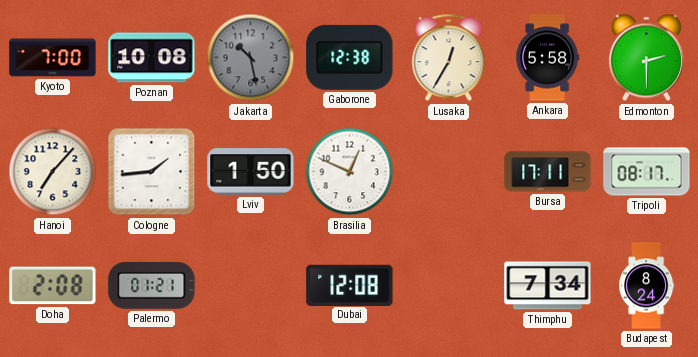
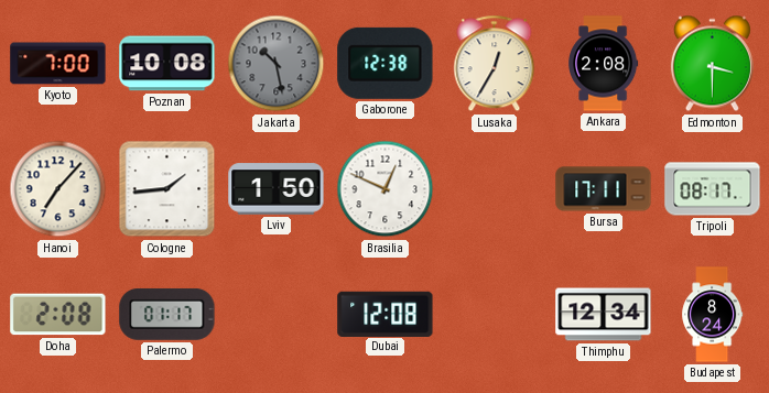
Ankara: 5:58 -> 2:08
Edmonton: 2:30 -> 3:30
Palermo: 01:21 -> 01:17
Thimphu: 7:34 -> 12:34
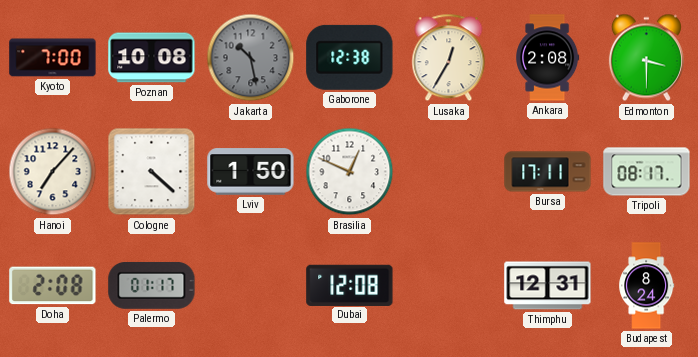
Cologne: 1:44 -> 4:22
Thimphu: 12:34 -> 12:31
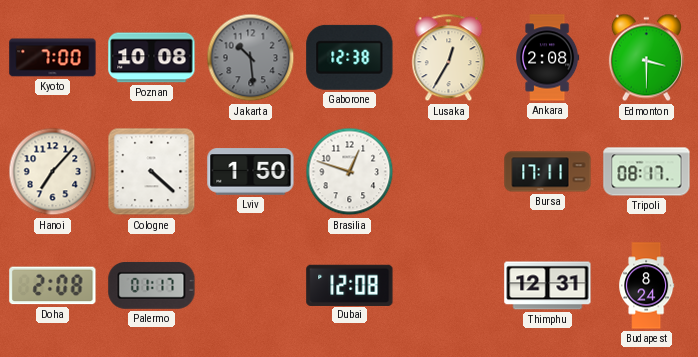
Jakarta: 10:28 -> 10:29
Brasilia: 12:49 -> 12:48
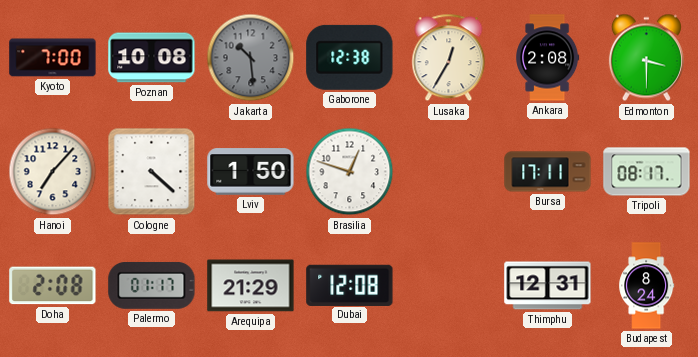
Arequipa: none -> 21:29
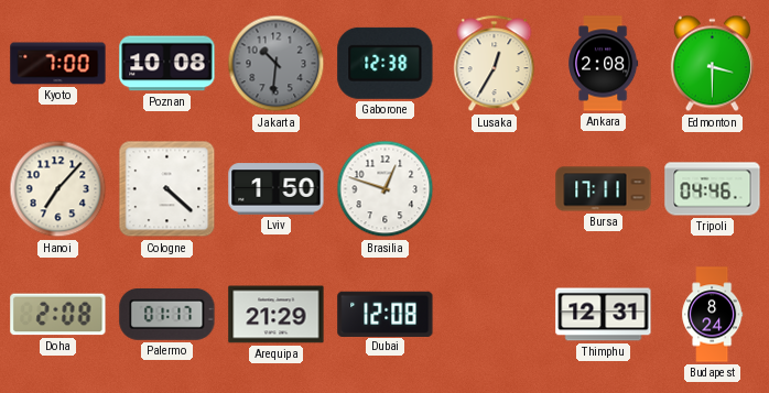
Jakarta: 10:29 -> 10:31
Tripoli: 08:17 -> 04:46
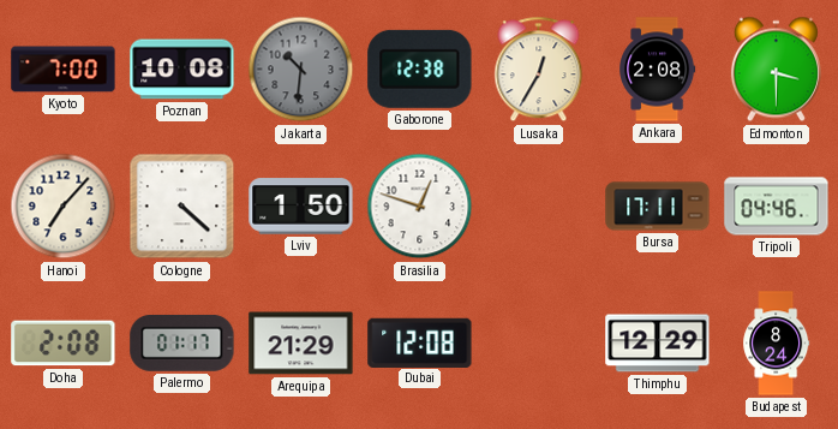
Thimphu: 12:31 -> 12:29
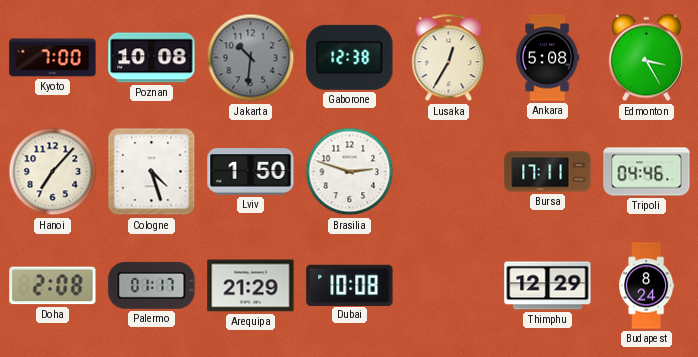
Ankara: 2:08 -> 5:08
Edmonton: 3:30 -> 3:25
Cologne: 4:22 -> 4:27
Brasilia: 12:48 -> 2:48
Dubai: 12:08 -> 10:08
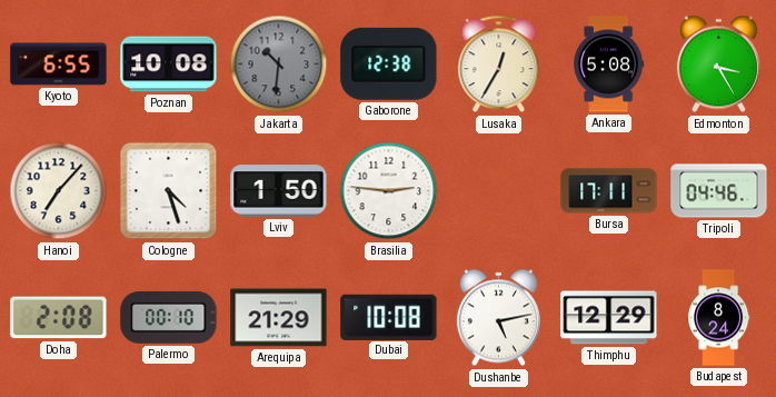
Kyoto: 7:00 -> 6:55
Brasilia: 2:48 -> 2:46
Palermo: 01:17 -> 00:10
Dushanbe: none -> 5:13
